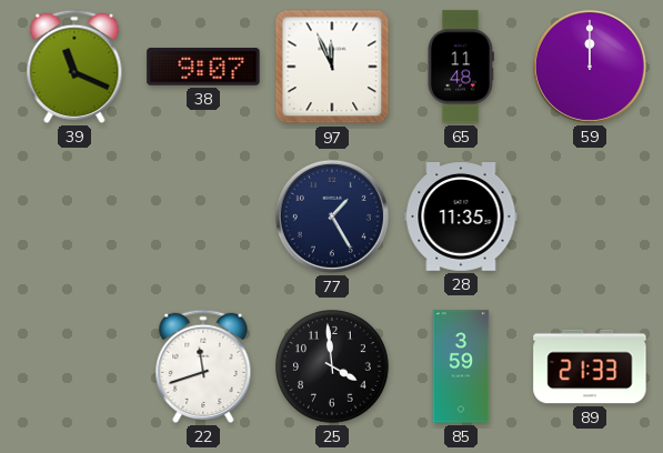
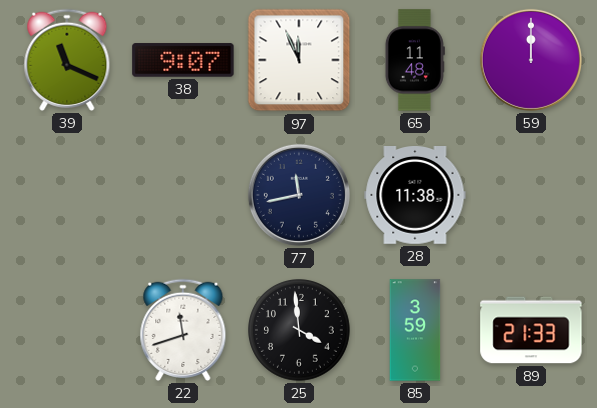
77: 1:25 -> 11:43
28: 11:35 -> 11:38
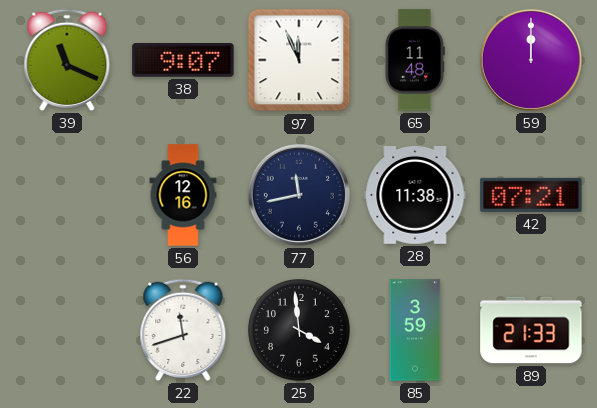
56: none -> 12:16
42: none -> 07:21
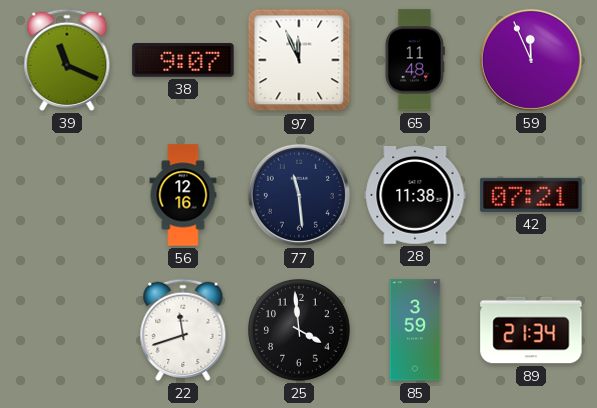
59: 12:00 -> 11:56
77: 11:43 -> 11:29
89: 21:33 -> 21:34
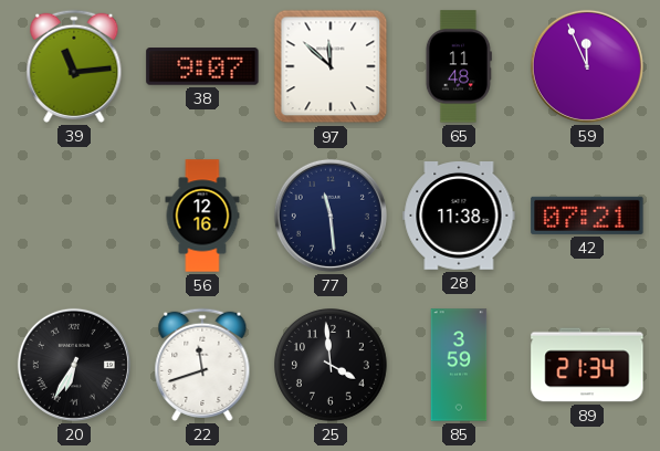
39: 11:19 -> 11:14
97: 11:56 -> 11:52
20: none -> 6:35
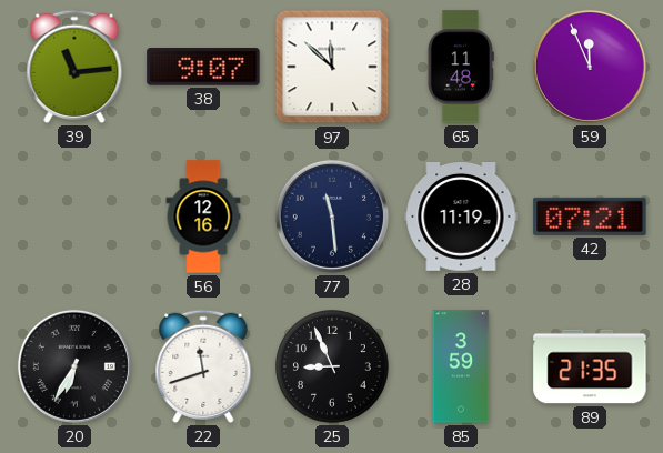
28: 11:38 -> 11:19
25: 3:59 -> 8:56
89: 21:34 -> 21:35
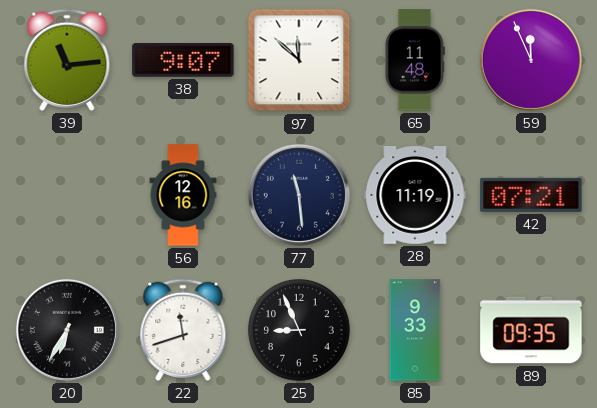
85: 3:59 -> 9:33
89: 21:35 -> 09:35
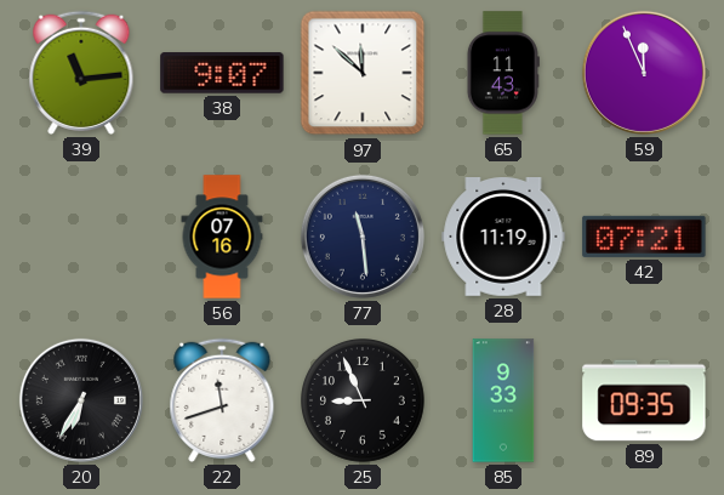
65: 11:48 -> 11:43
56: 12:16 -> 07:16
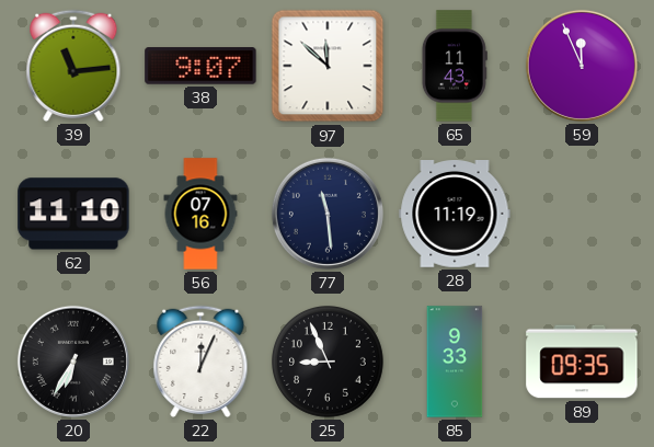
62: none -> 11:10
42: 07:21 -> none
22: 11:42 -> 12:04
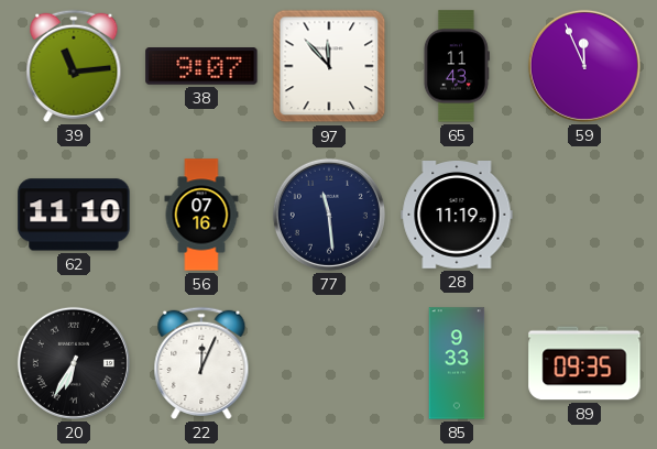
97: 11:52 -> 11:53
25: 8:56 -> none
